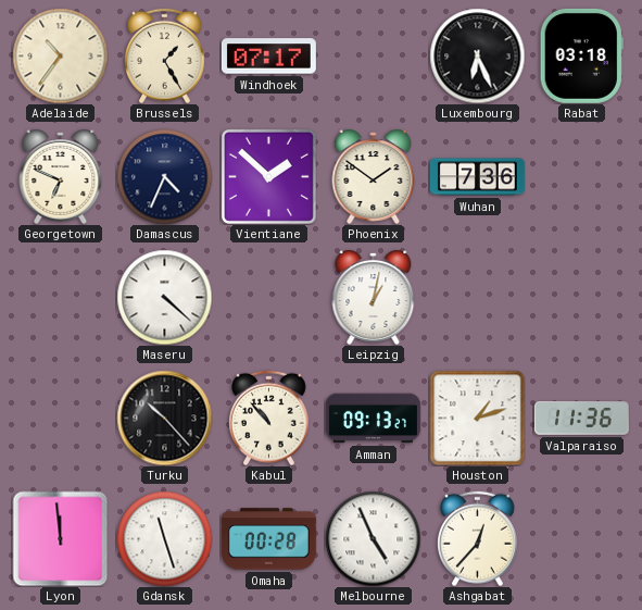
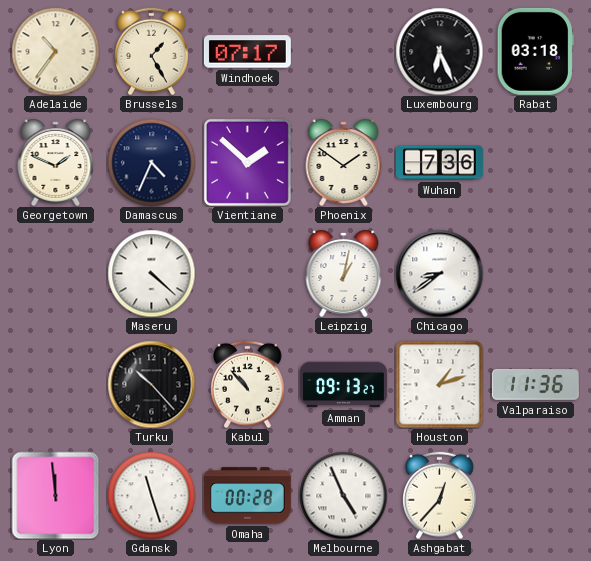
Georgetown: 6:49 -> 1:49
Chicago: none -> 8:39
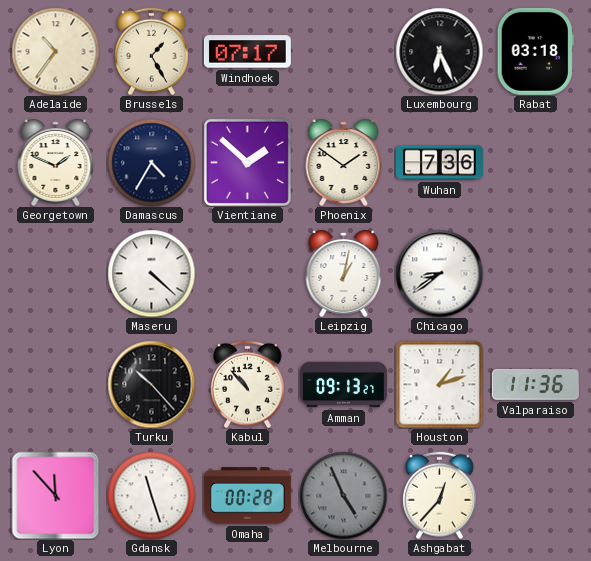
Damascus: 4:34 -> 4:35
Lyon: 11:59 -> 11:53
Melbourne dial: white -> grey
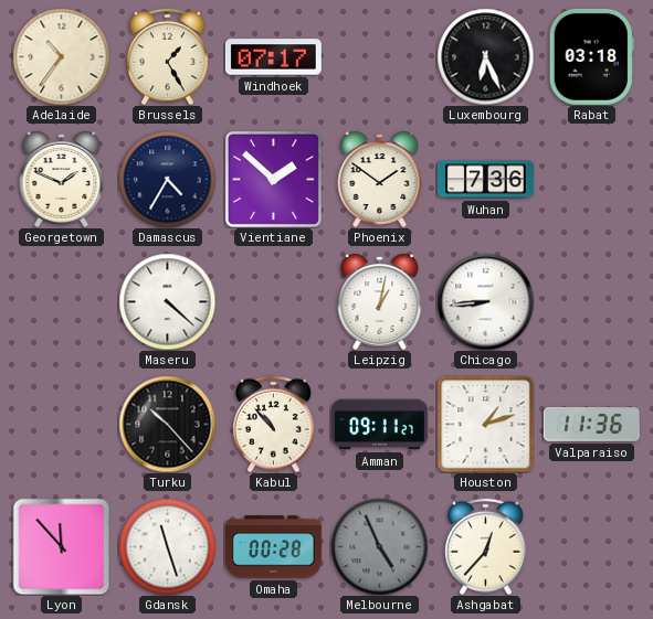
Chicago: 8:39 -> 8:44
Amman: 09:13 -> 09:11
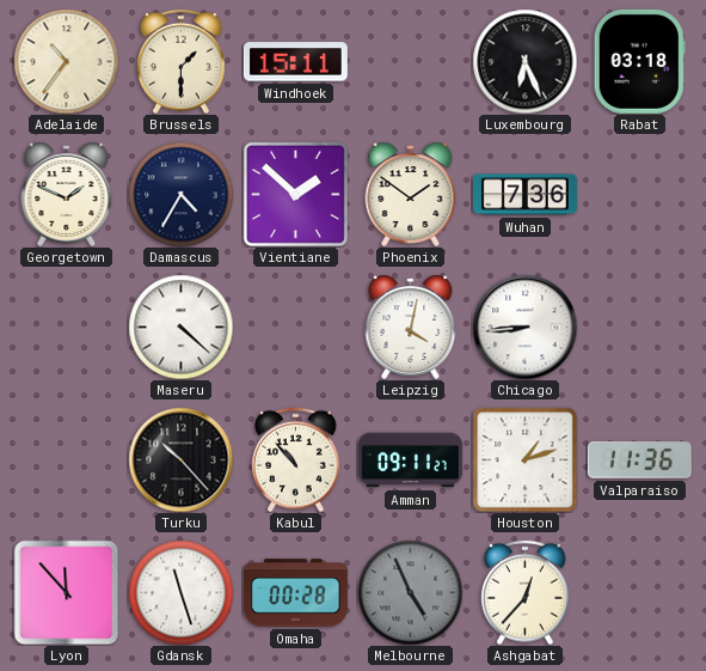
Brussels: 1:25 -> 1:30
Windhoek: 07:17 -> 15:11
Leipzig: 1:02 -> 4:02
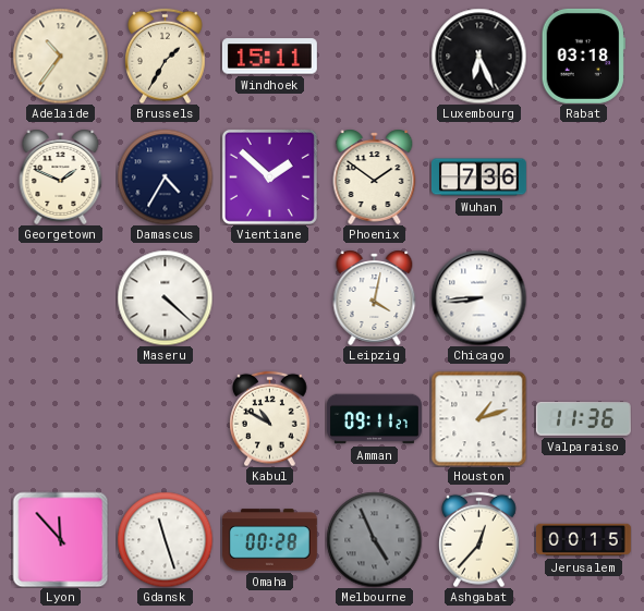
Brussels: 1:30 -> 1:35
Turku: 10:23 -> none
Kabul: 10:53 -> 10:50
Jerusalem: none -> 00:15
